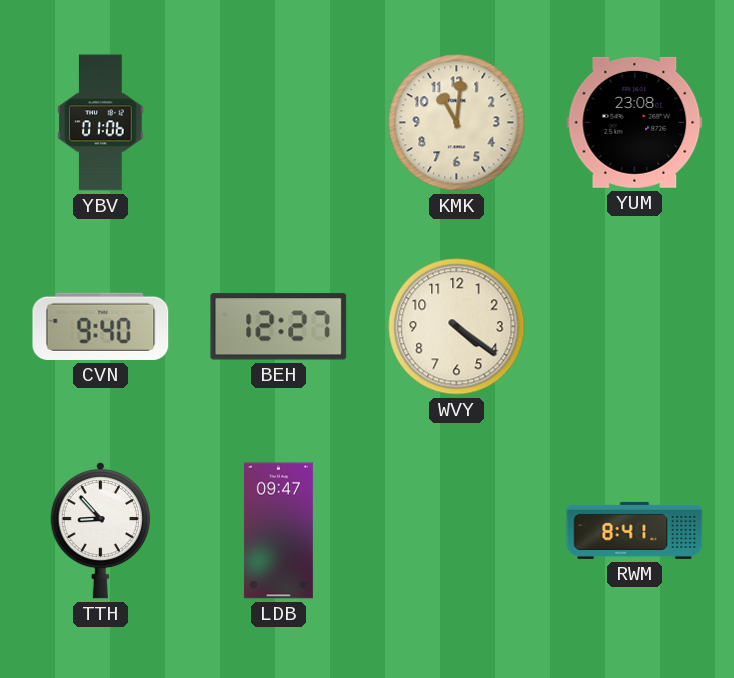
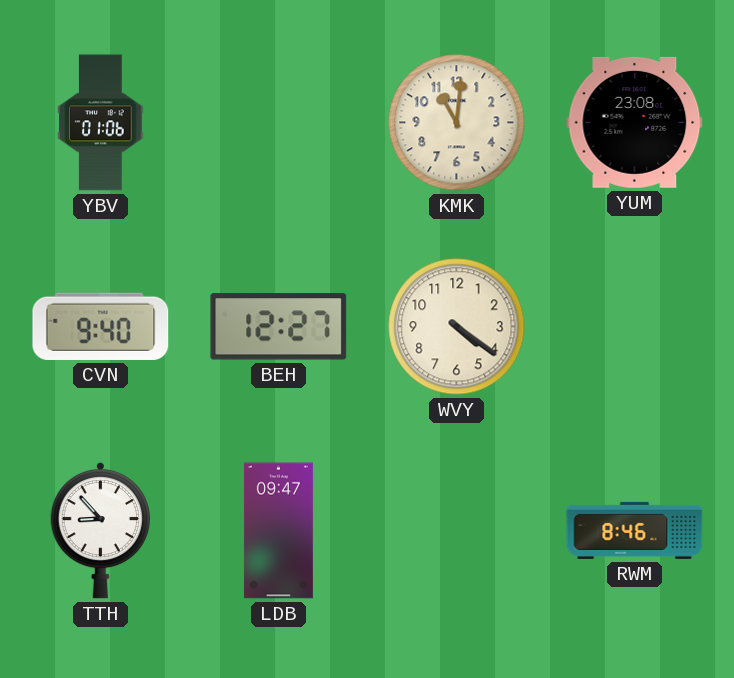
RWM: 8:41 -> 8:46
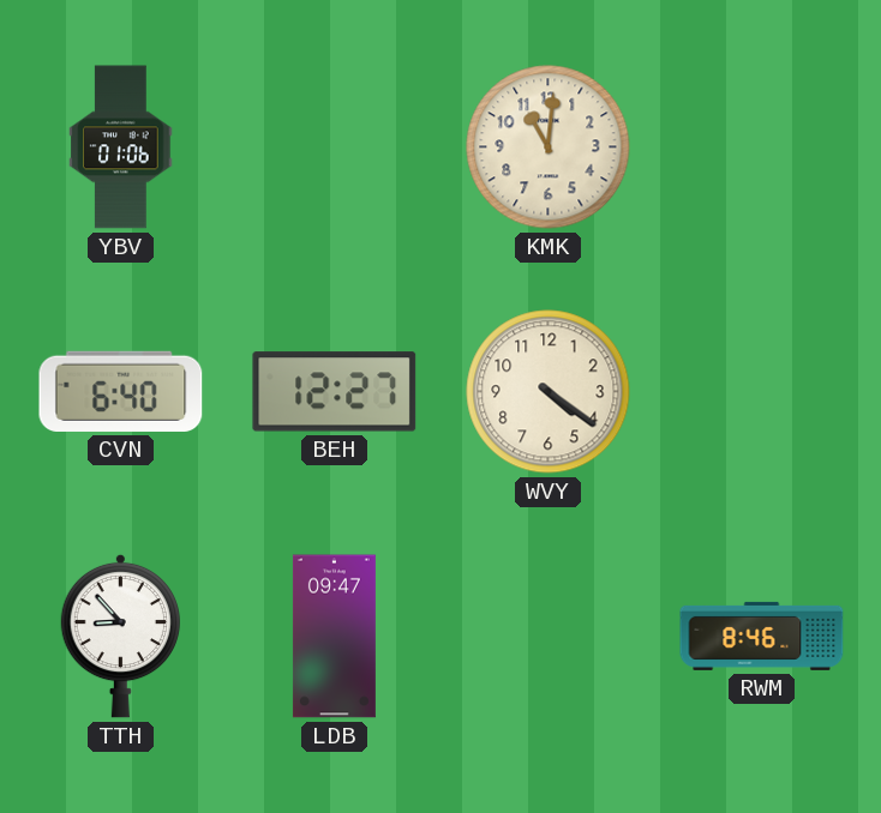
YUM: 23:08 -> none
CVN: 9:40 -> 6:40
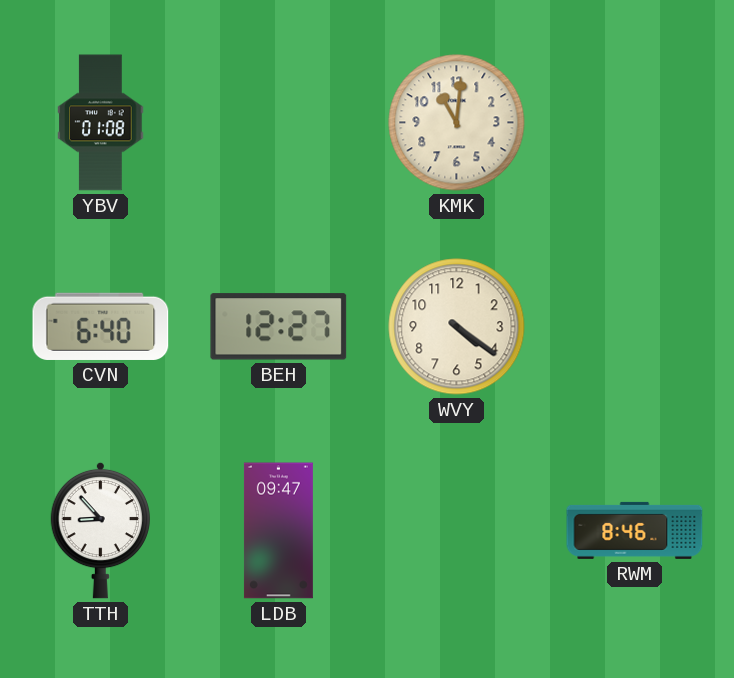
YBV: 01:06 -> 01:08
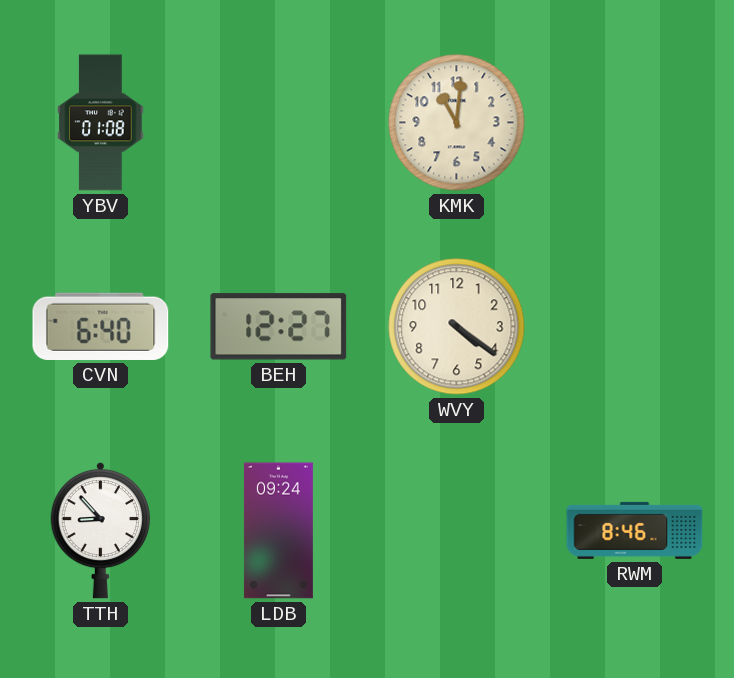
LDB: 09:47 -> 09:24
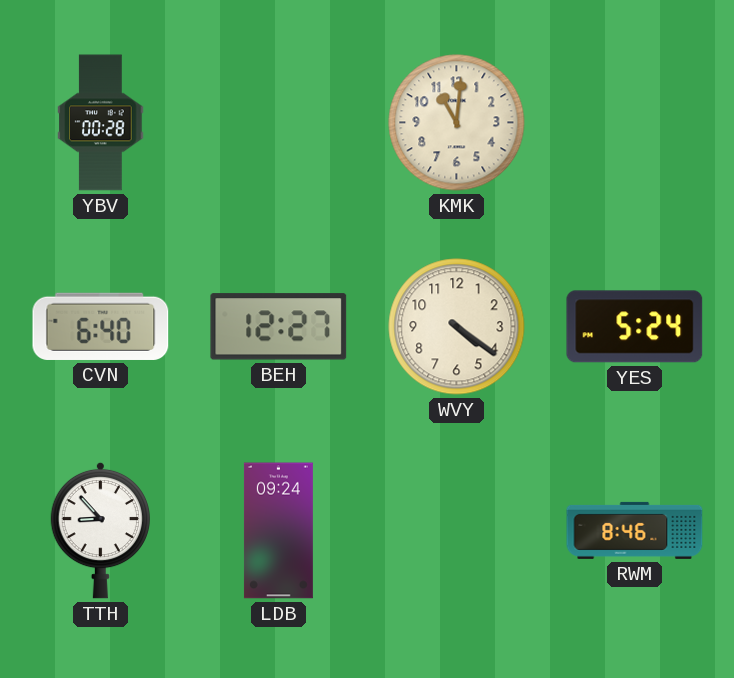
YBV: 01:08 -> 00:28
YES: none -> 5:24
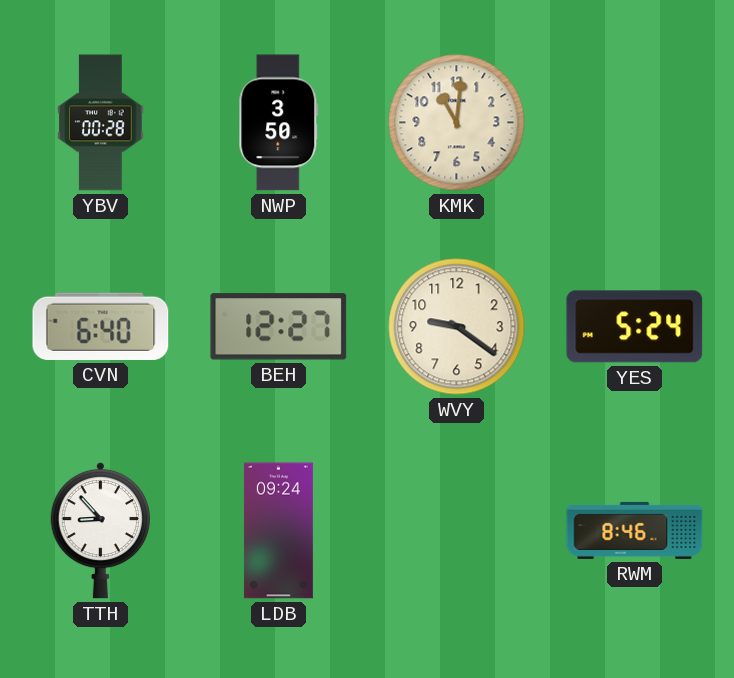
NWP: none -> 3:50
WVY: 4:21 -> 9:21
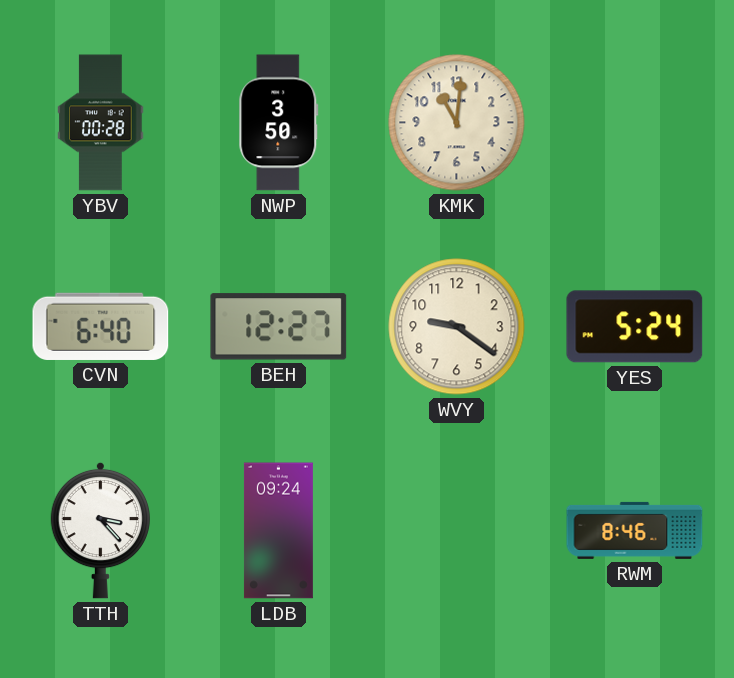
TTH: 8:53 -> 3:23
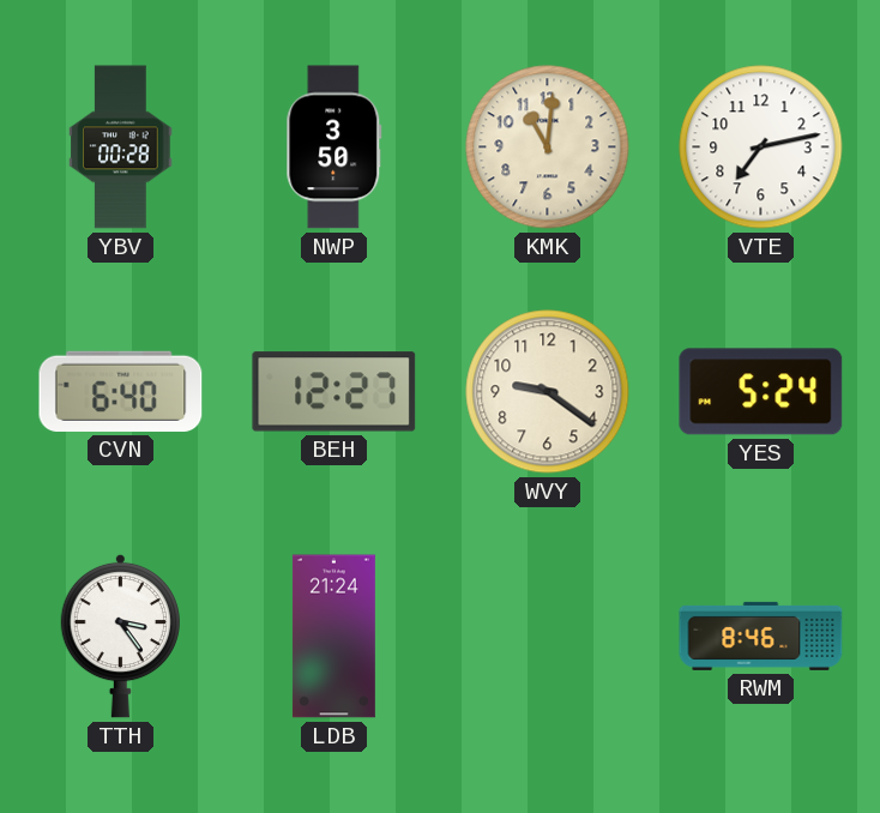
VTE: none -> 7:13
TTH: 3:23 -> 3:24
LDB: 09:24 -> 21:24
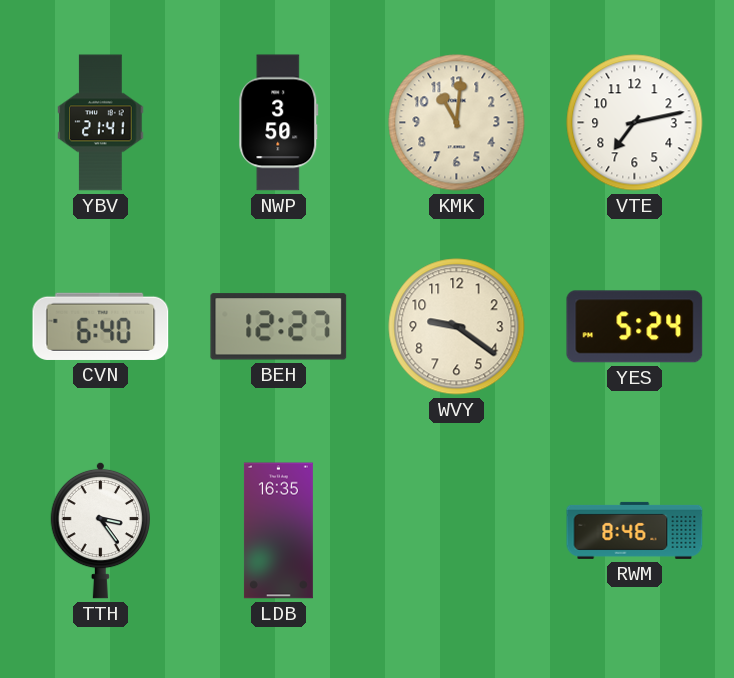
YBV: 00:28 -> 21:41
LDB: 21:24 -> 16:35
